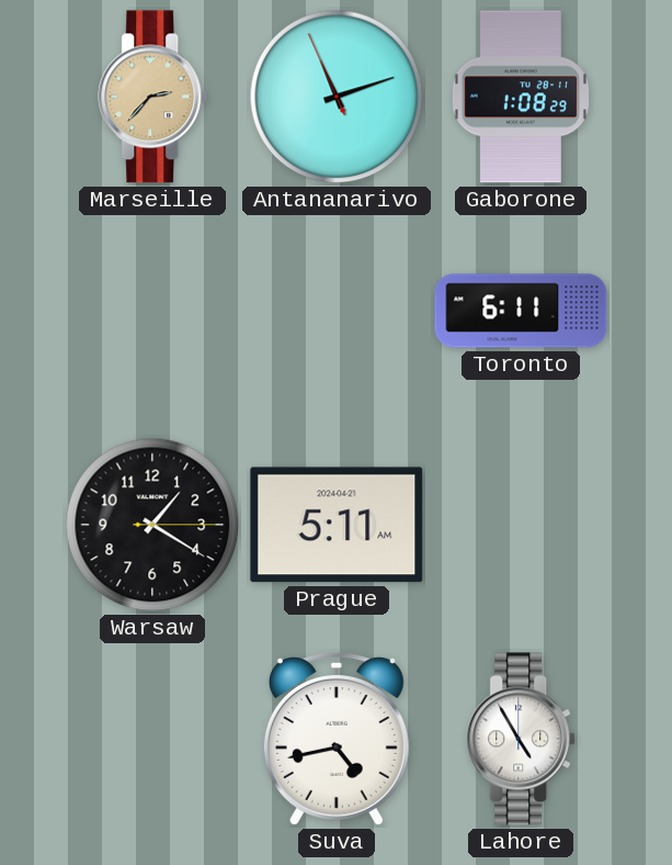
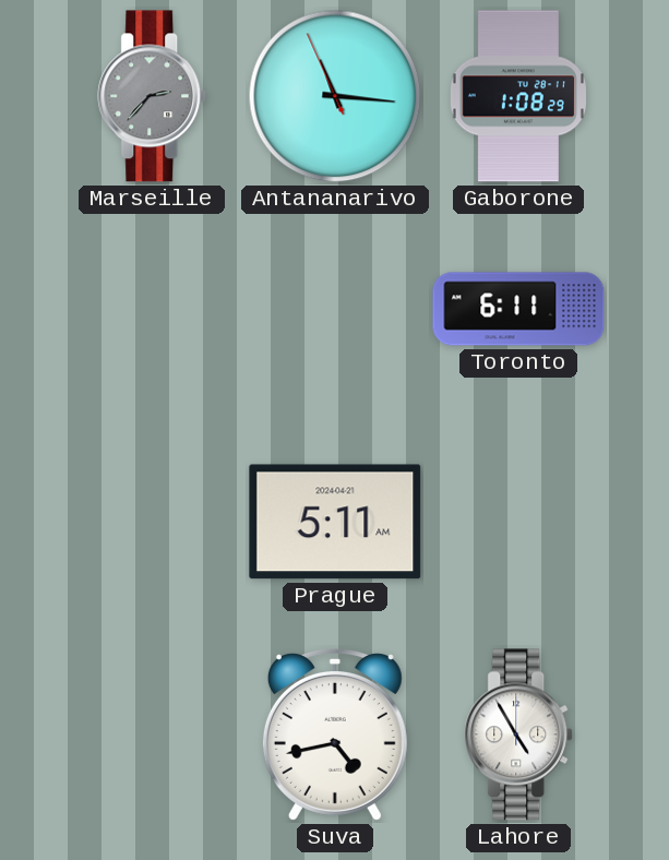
Marseille dial: champagne -> grey
Antananarivo: 11:11 -> 11:15
Warsaw: 1:20 -> none
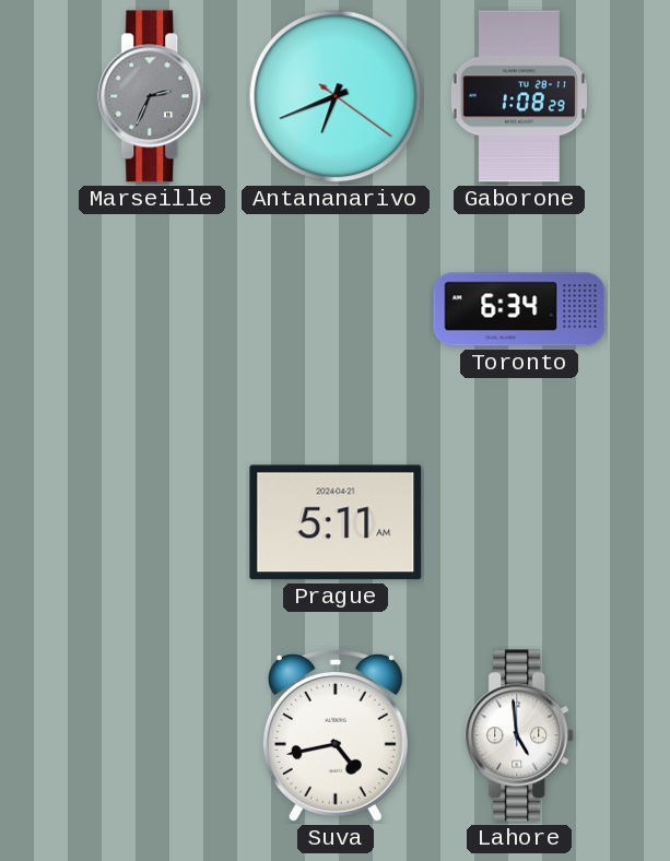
Marseille: 2:37 -> 2:34
Antananarivo: 11:15 -> 6:41
Toronto: 6:11 -> 6:34
Lahore: 4:55 -> 4:59
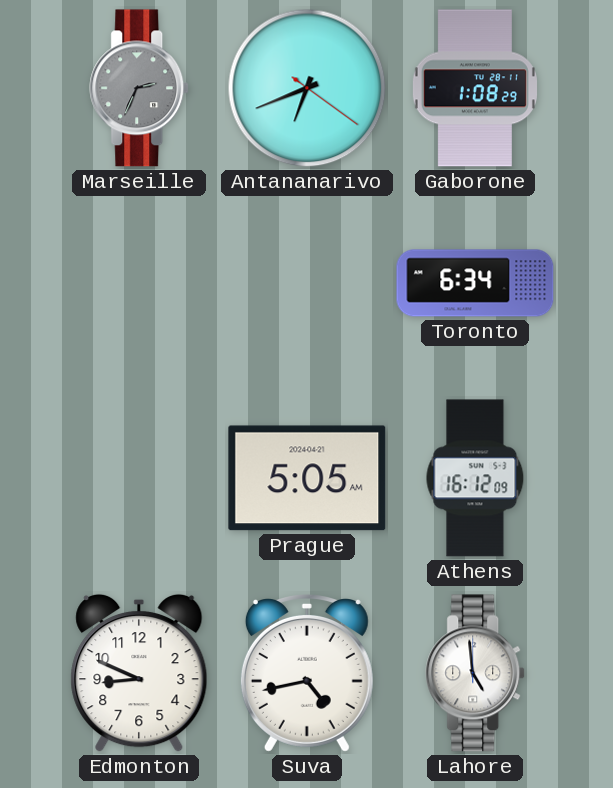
Prague: 5:11 -> 5:05
Athens: none -> 16:12
Edmonton: none -> 8:49
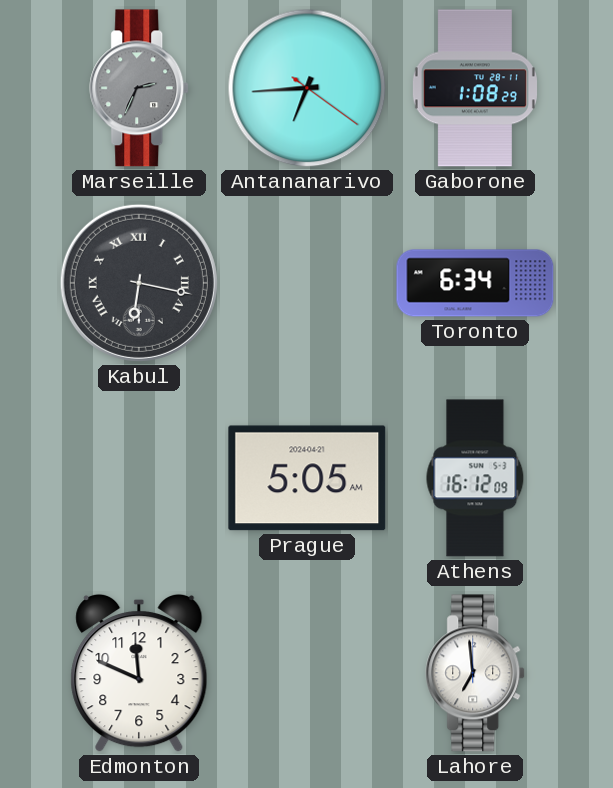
Antananarivo: 6:41 -> 6:44
Kabul: none -> 6:17
Edmonton: 8:49 -> 11:49
Suva: 4:43 -> none
Lahore: 4:59 -> 6:59
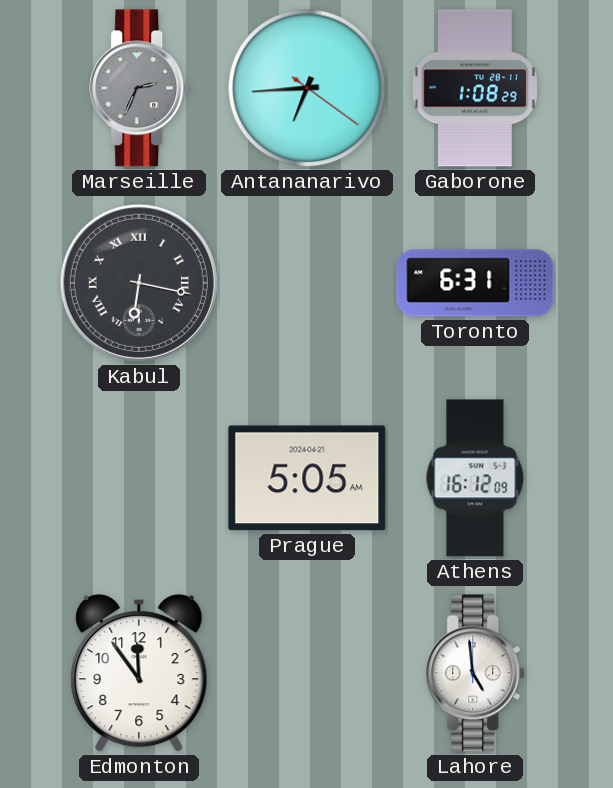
Toronto: 6:34 -> 6:31
Edmonton: 11:49 -> 11:54
Lahore: 6:59 -> 4:59
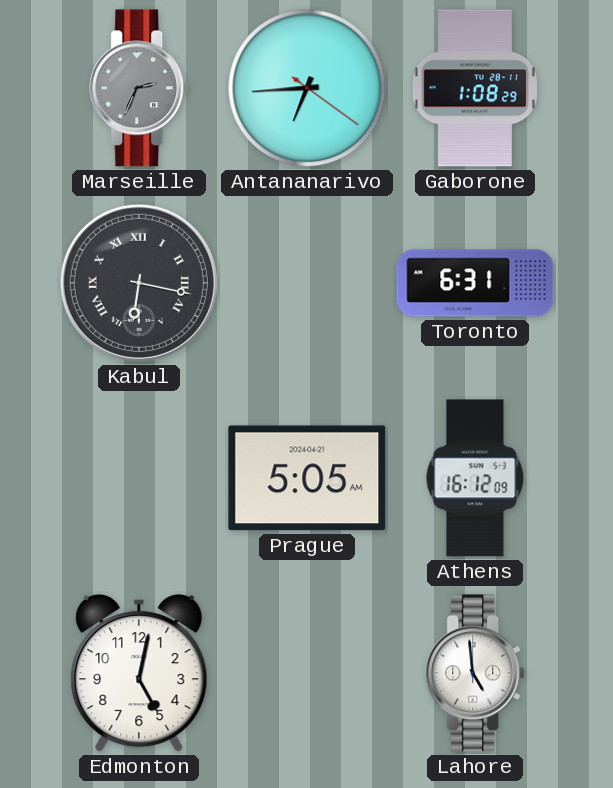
Edmonton: 11:54 -> 5:02
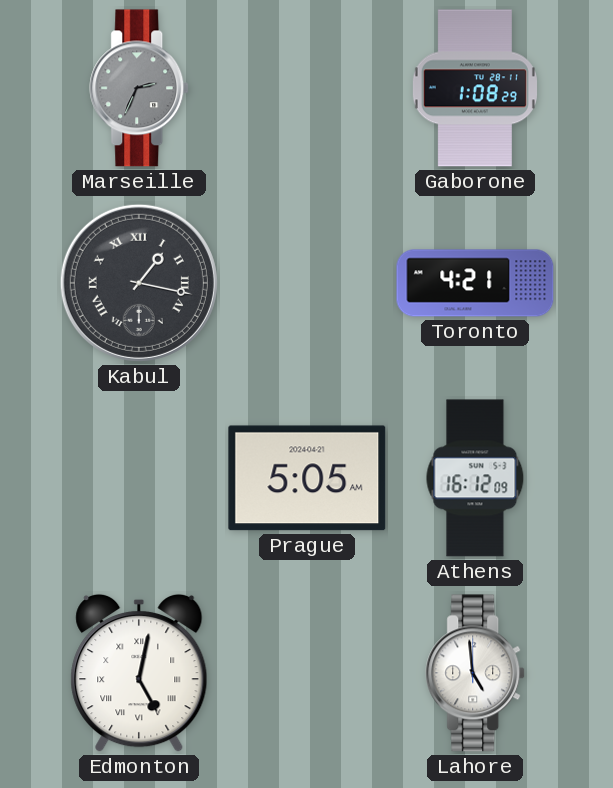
Antananarivo: 6:44 -> none
Kabul: 6:17 -> 1:17
Toronto: 6:31 -> 4:21
Edmonton numerals: Arabic -> Roman
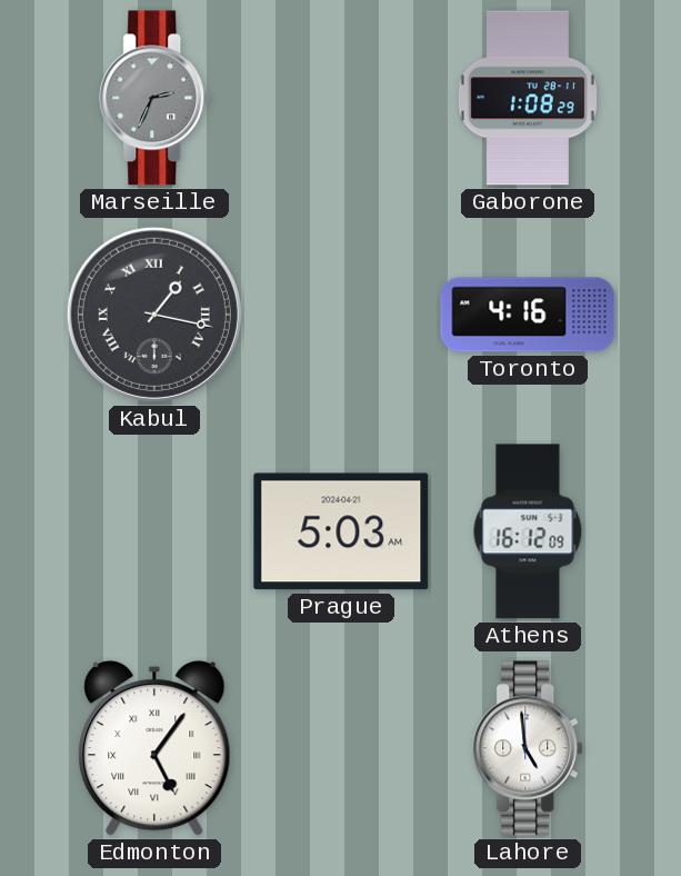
Toronto: 4:21 -> 4:16
Prague: 5:05 -> 5:03
Edmonton: 5:02 -> 5:06
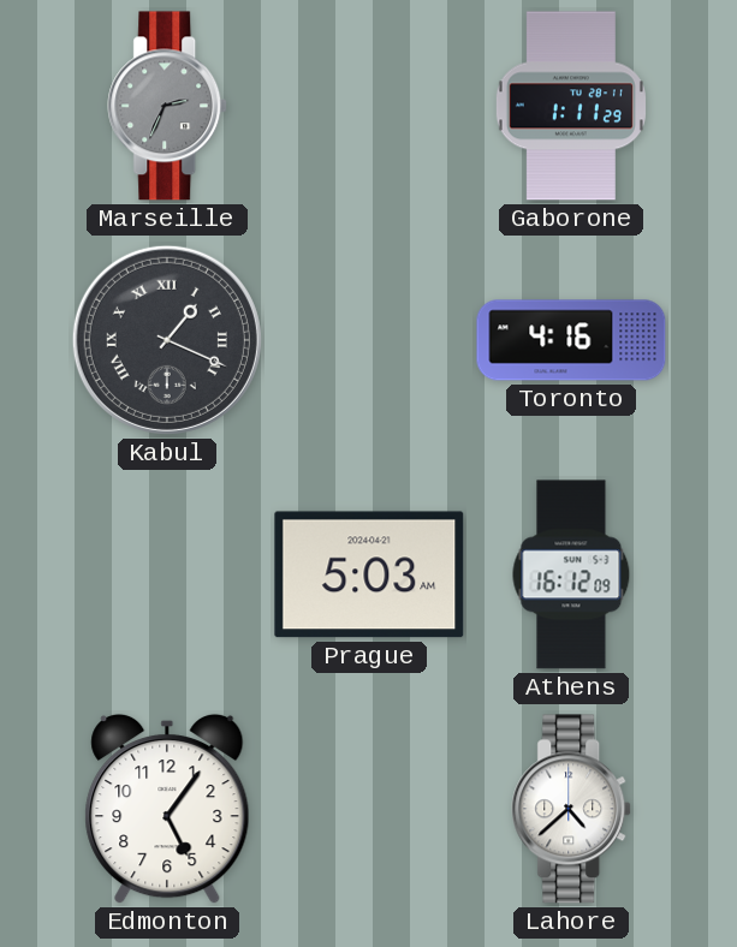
Gaborone: 1:08 -> 1:11
Kabul: 1:17 -> 1:19
Edmonton numerals: Roman -> Arabic
Lahore: 4:59 -> 4:38
